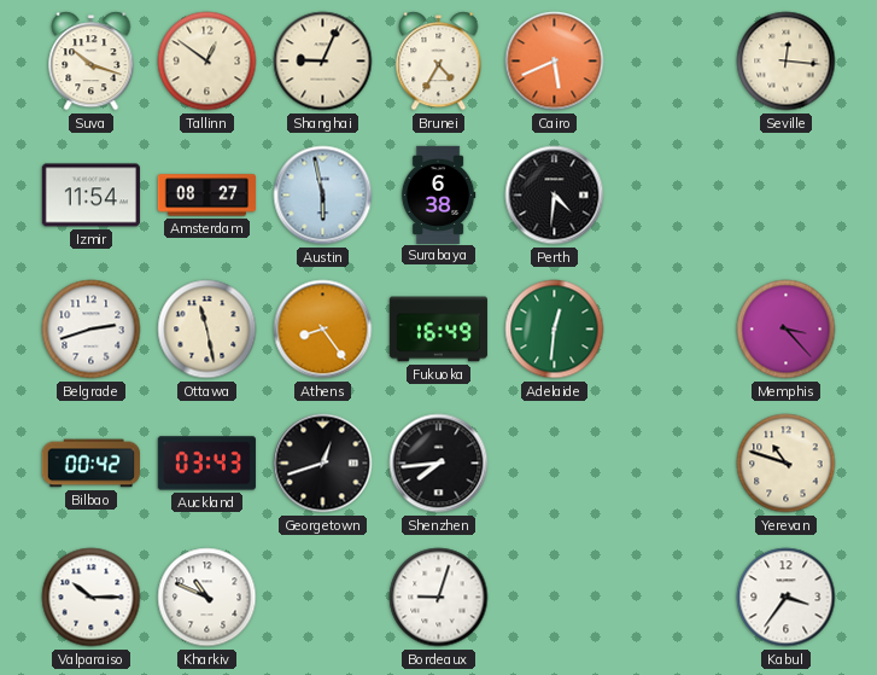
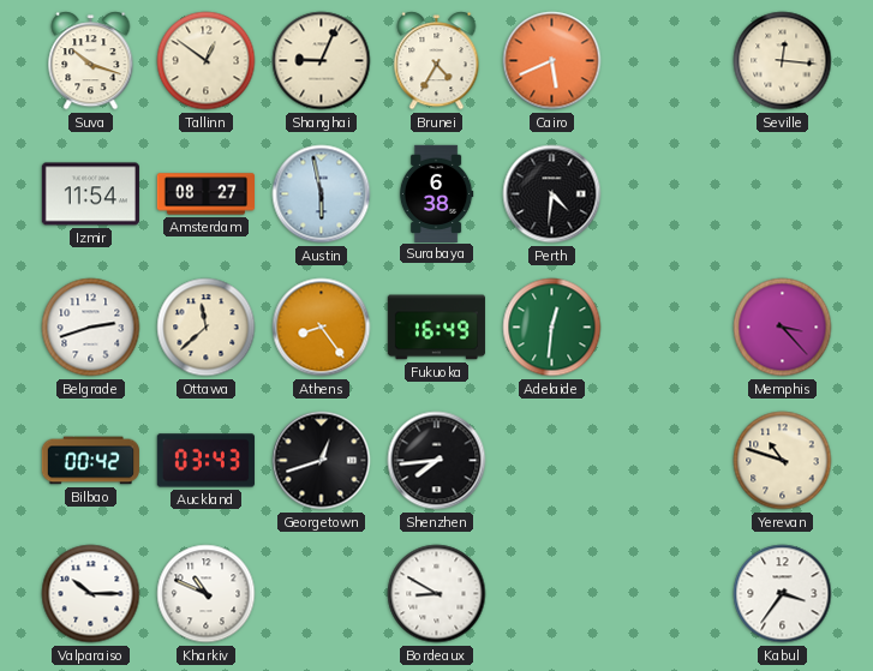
Ottawa: 11:28 -> 11:38
Bordeaux: 9:03 -> 8:50
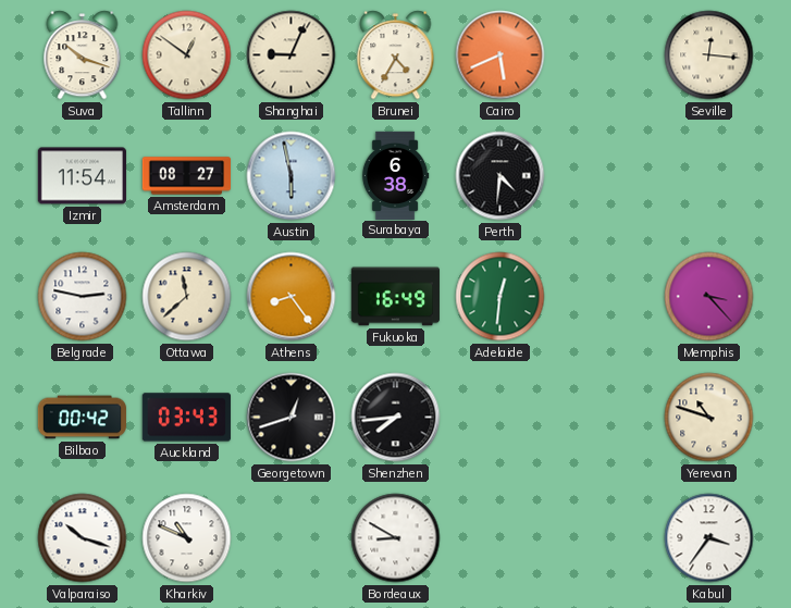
Belgrade: 2:42 -> 2:47
Valparaiso: 10:15 -> 10:18
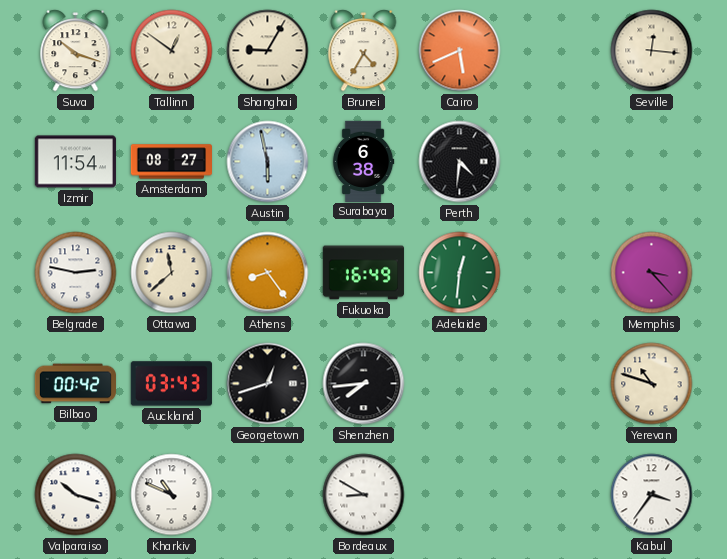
Shanghai: 9:04 -> 9:05
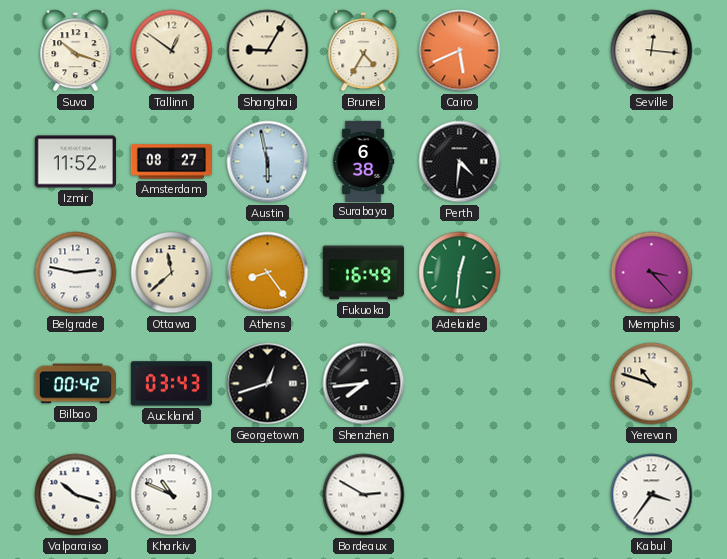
Izmir: 11:54 -> 11:52
Bordeaux: 8:50 -> 2:50
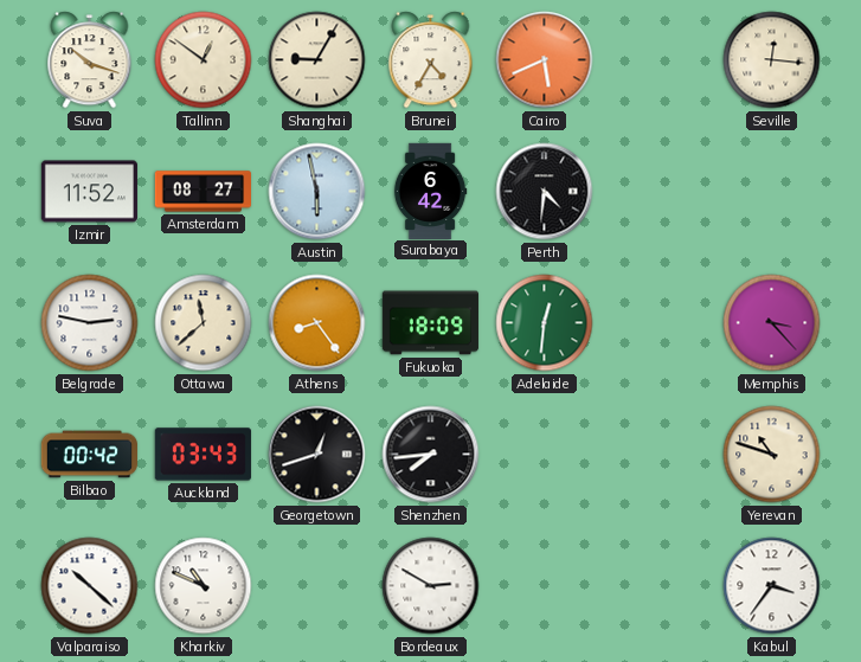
Surabaya: 6:38 -> 6:42
Fukuoka: 16:49 -> 18:09
Valparaiso: 10:18 -> 10:22
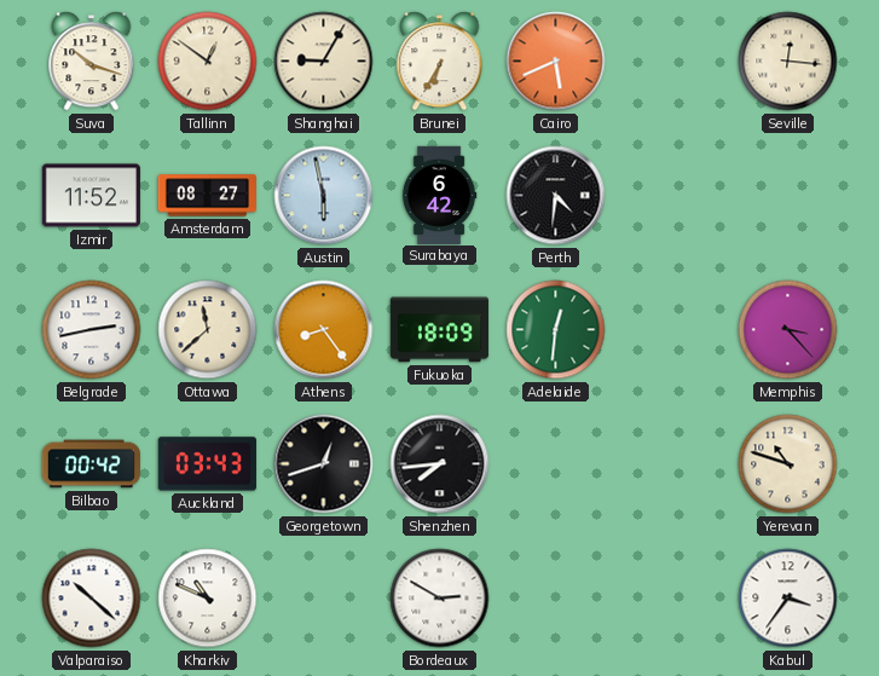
Brunei: 4:35 -> 6:35
Belgrade: 2:47 -> 2:43
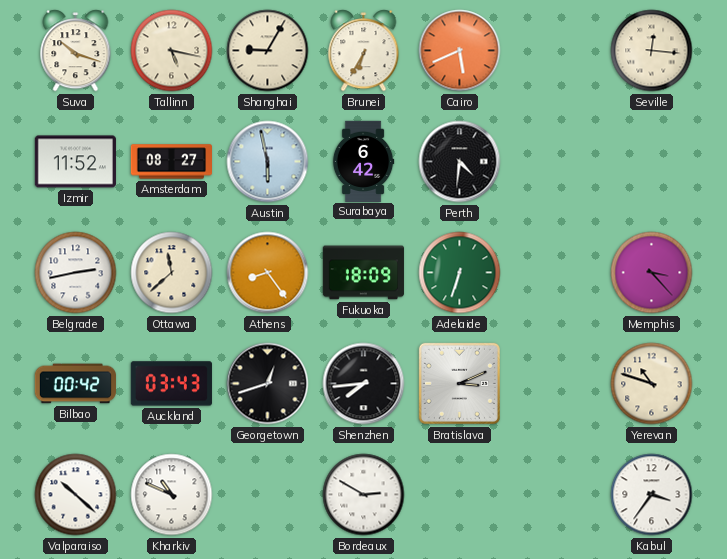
Tallinn: 12:51 -> 5:17
Adelaide: 12:31 -> 6:33
Bratislava: none -> 3:11
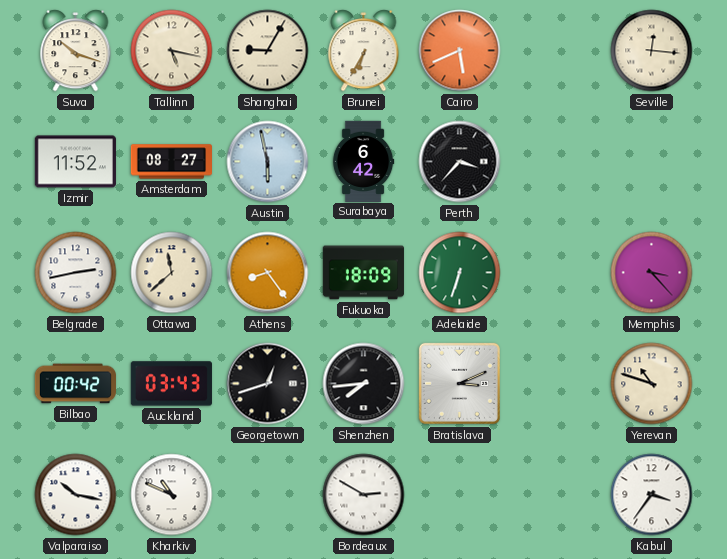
Perth: 4:31 -> 3:37
Valparaiso: 10:22 -> 10:17
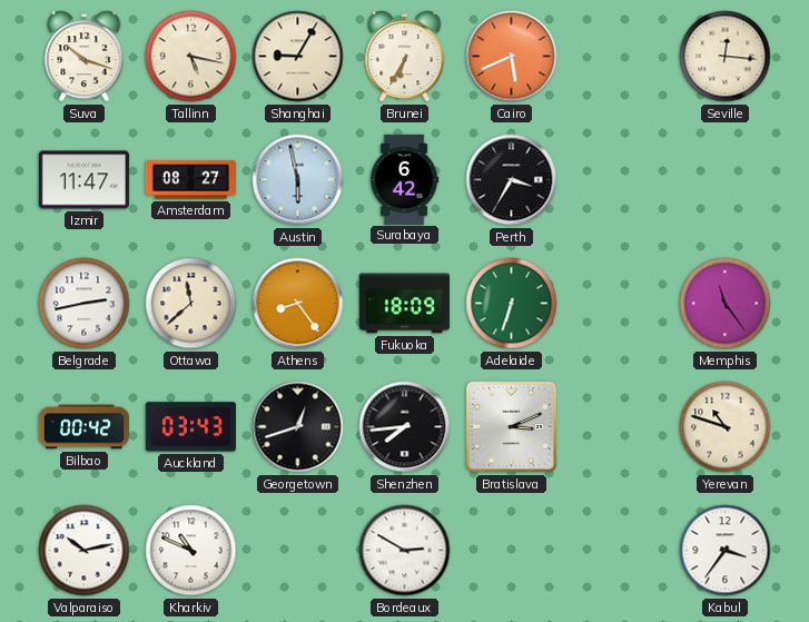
Izmir: 11:52 -> 11:47
Perth: 3:37 -> 3:35
Memphis: 3:23 -> 11:24
Valparaiso: 10:17 -> 10:13
